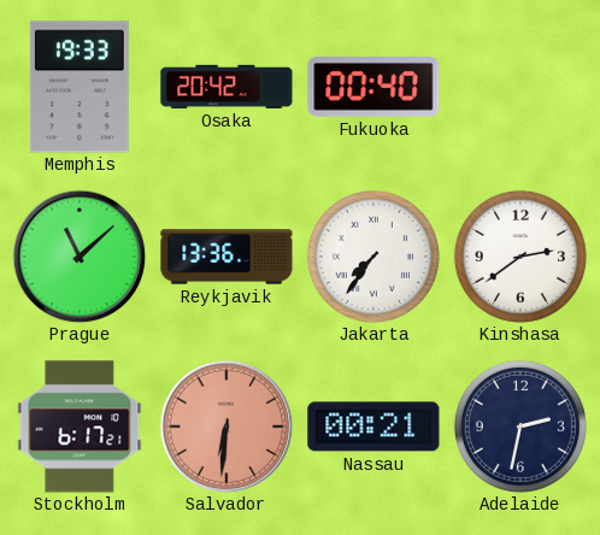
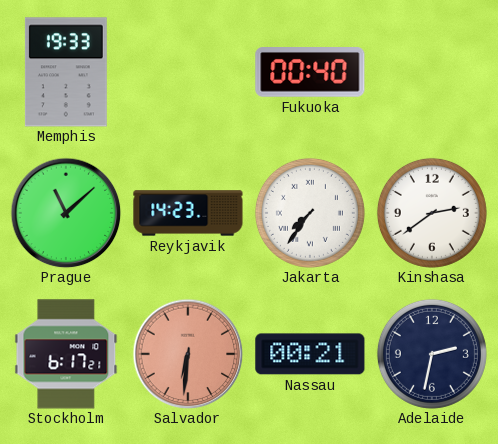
Osaka: 20:42 -> none
Reykjavik: 13:36 -> 14:23
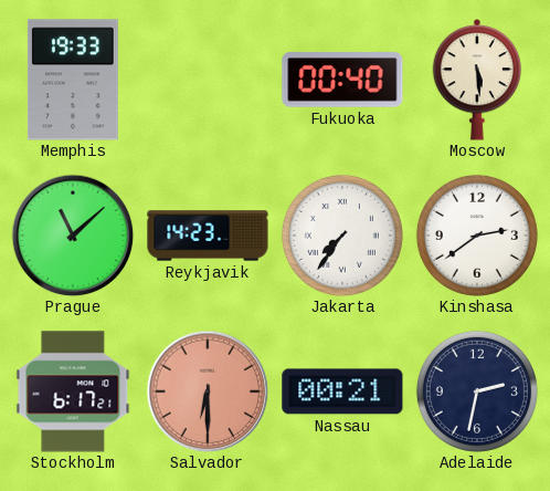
Moscow: none -> 5:29
Salvador: 6:31 -> 6:30
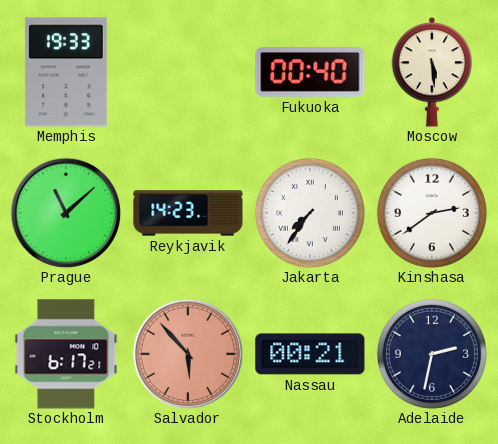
Salvador: 6:30 -> 5:53
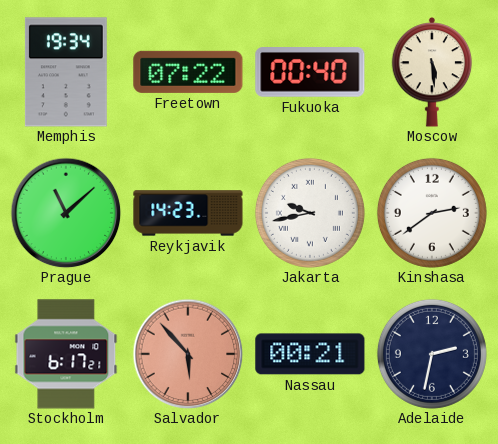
Memphis: 19:33 -> 19:34
Freetown: none -> 07:22
Jakarta: 7:36 -> 9:43
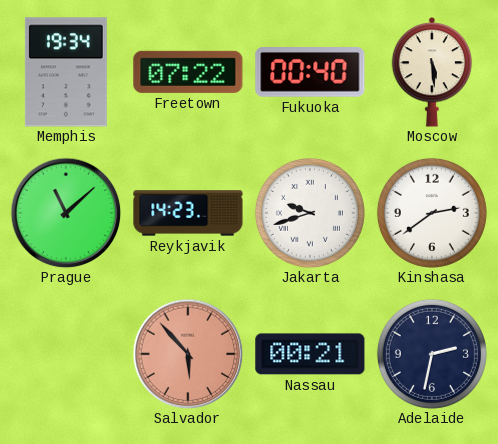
Jakarta: 9:43 -> 9:42
Stockholm: 6:17 -> none
